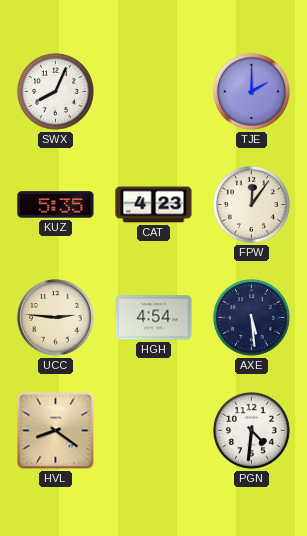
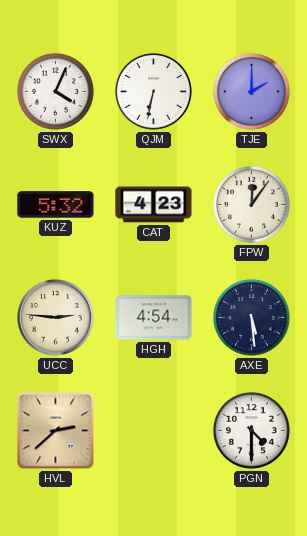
SWX: 8:04 -> 4:04
QJM: none -> 6:32
KUZ: 5:35 -> 5:32
HVL: 8:21 -> 2:38
PGN: 4:31 -> 4:30
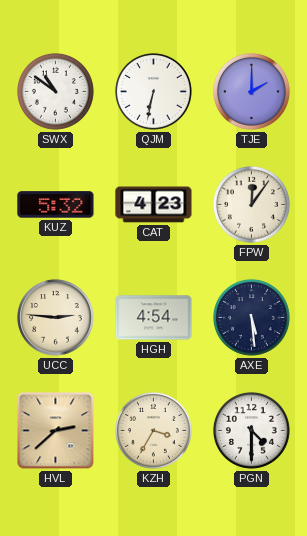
SWX: 4:04 -> 10:51
KZH: none -> 3:35
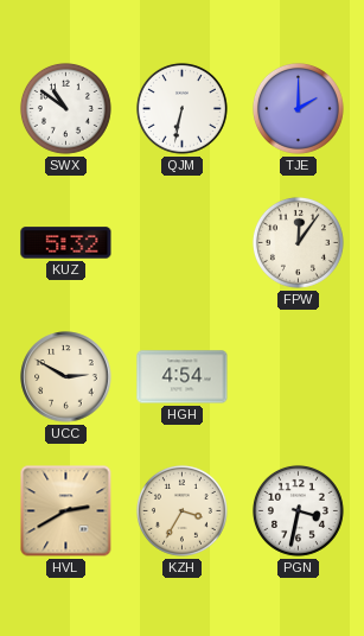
CAT: 4:23 -> none
UCC: 2:46 -> 2:50
AXE: 5:29 -> none
HVL: 2:38 -> 2:40
PGN: 4:30 -> 3:32
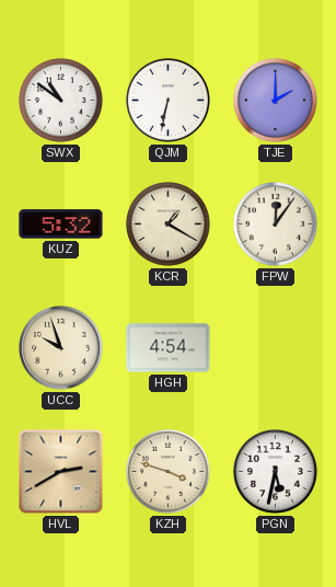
KCR: none -> 1:20
UCC: 2:50 -> 9:57
KZH: 3:35 -> 3:48
PGN: 3:32 -> 5:32
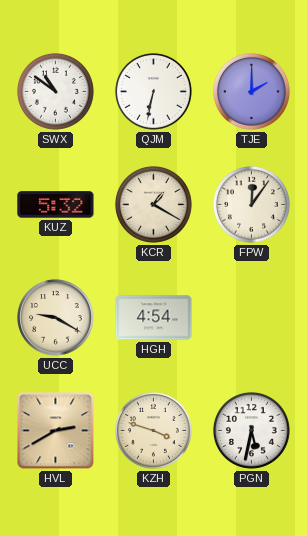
UCC: 9:57 -> 9:20
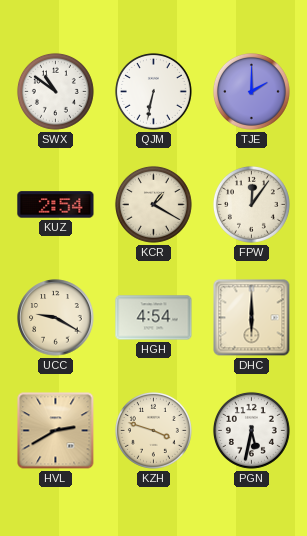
KUZ: 5:32 -> 2:54
DHC: none -> 6:00
